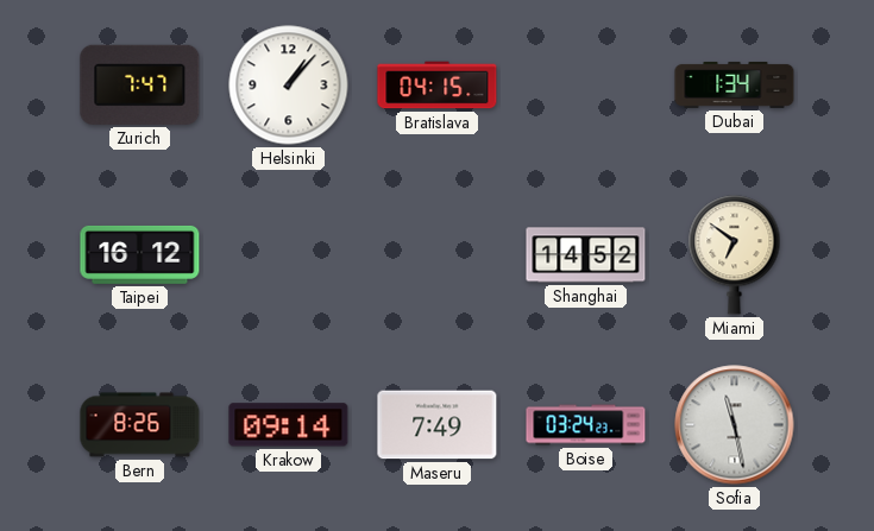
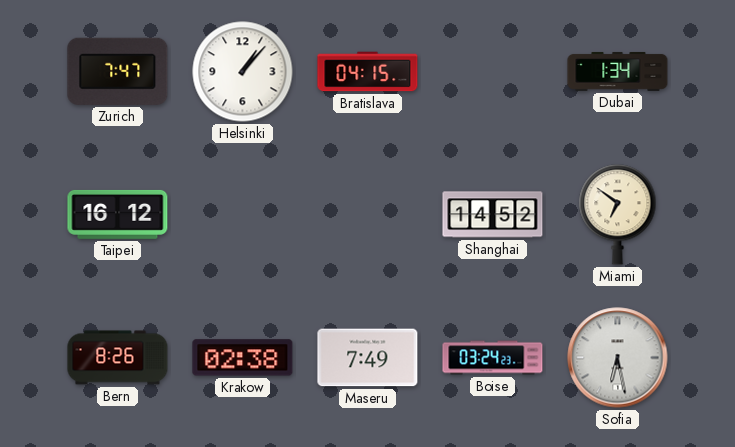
Krakow: 09:14 -> 02:38
Sofia: 11:28 -> 6:28
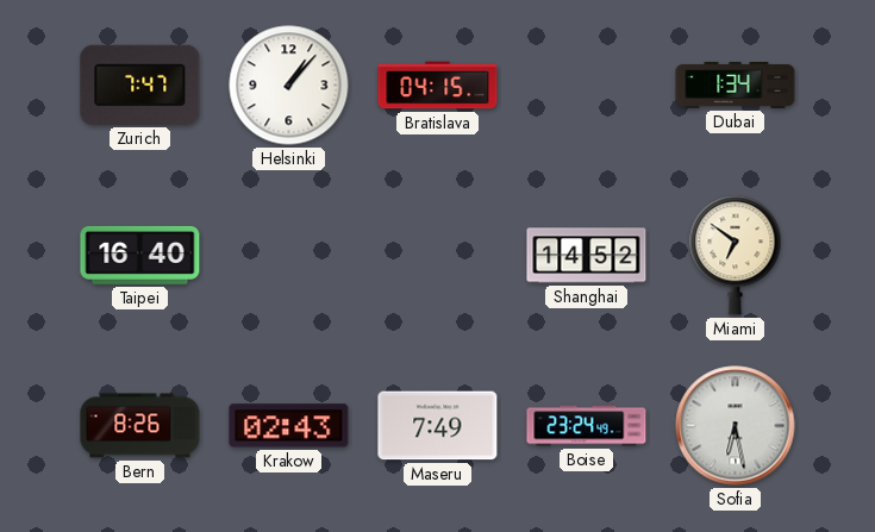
Taipei: 16:12 -> 16:40
Krakow: 02:38 -> 02:43
Boise: 03:24 -> 23:24
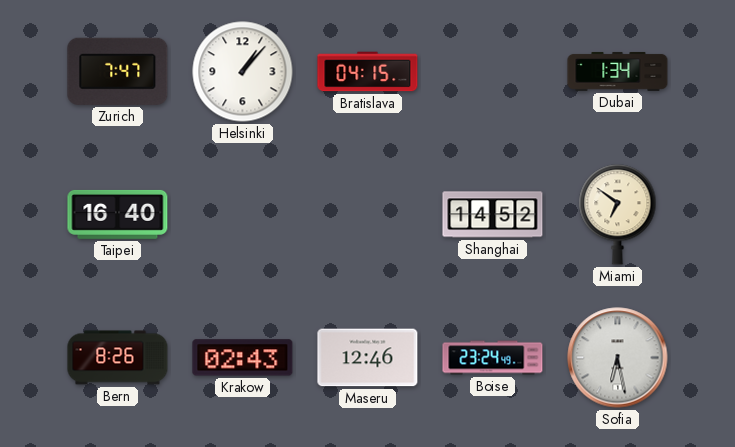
Maseru: 7:49 -> 12:46
